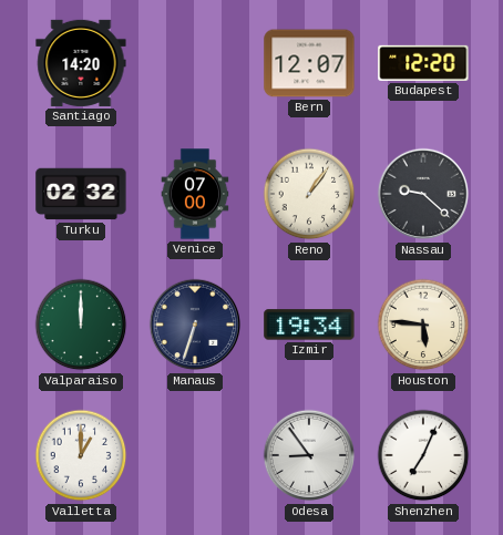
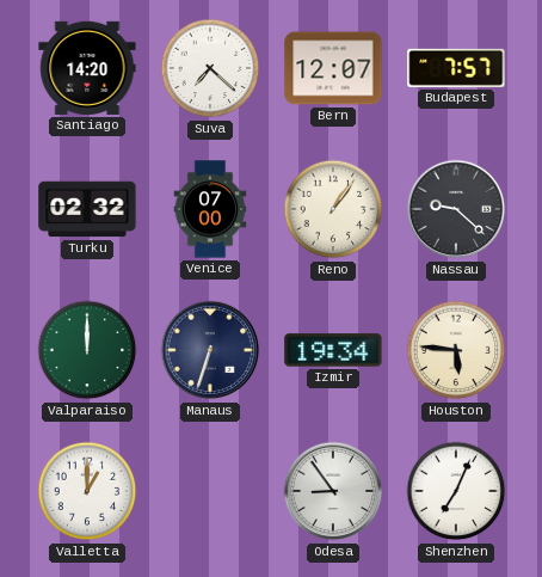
Suva: none -> 7:22
Budapest: 12:20 -> 7:57
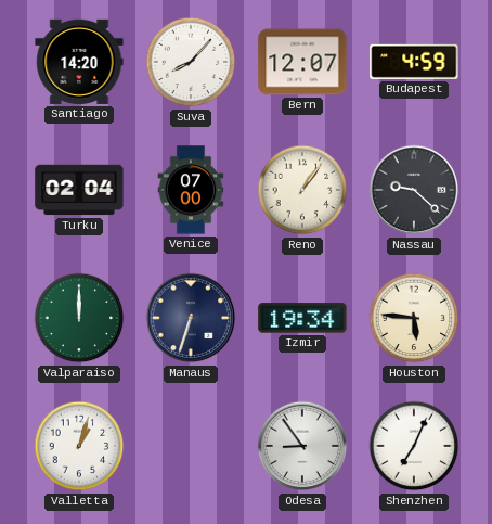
Suva: 7:22 -> 8:07
Budapest: 7:57 -> 4:59
Turku: 02:32 -> 02:04
Valletta: 1:00 -> 1:03
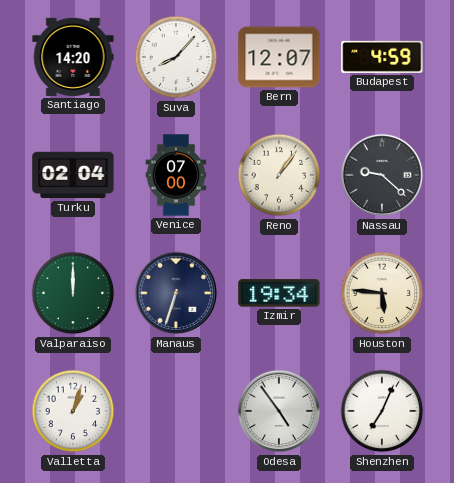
Odesa: 8:54 -> 4:54
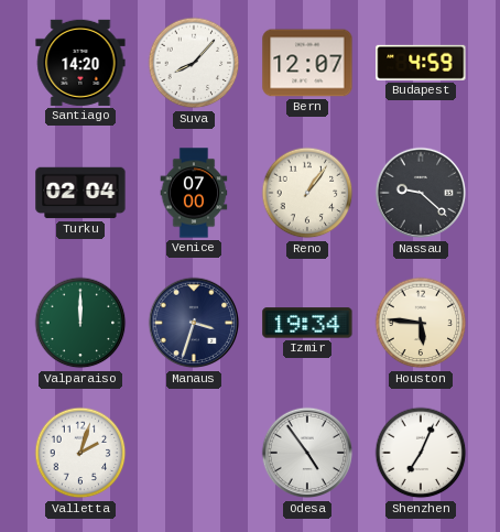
Manaus: 6:33 -> 3:33
Valletta: 1:03 -> 2:03
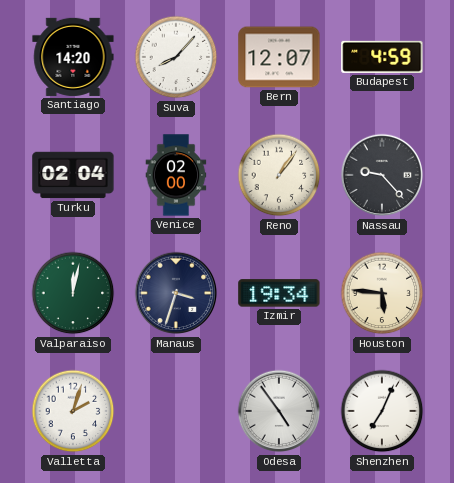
Venice: 07:00 -> 02:00
Nassau: 9:22 -> 9:23
Valparaiso: 12:00 -> 12:02
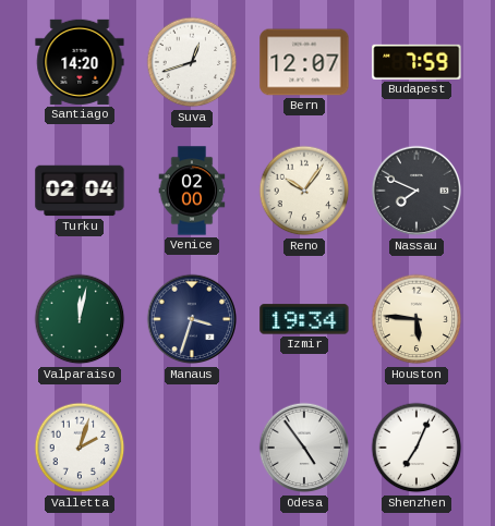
Suva: 8:07 -> 12:42
Budapest: 4:59 -> 7:59
Reno: 1:06 -> 10:06
Nassau: 9:23 -> 7:49
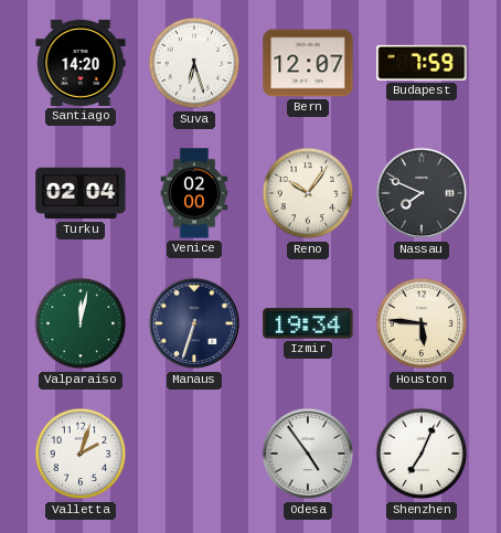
Suva: 12:42 -> 6:27
Manaus: 3:33 -> 6:33
